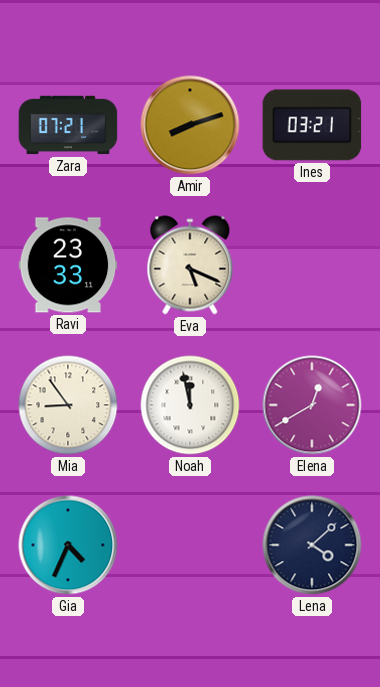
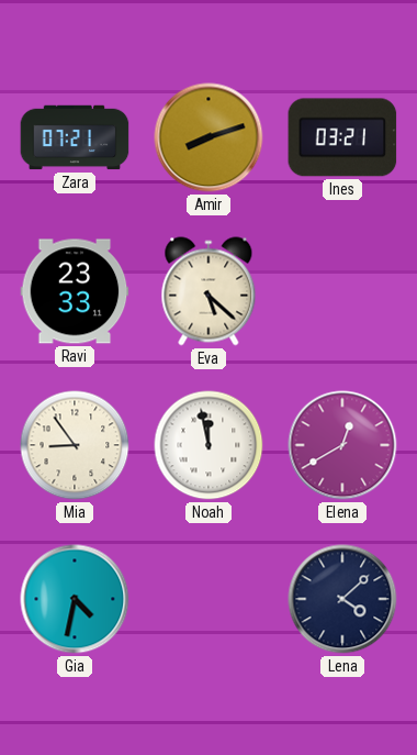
Eva: 5:19 -> 5:22
Gia: 4:34 -> 4:32
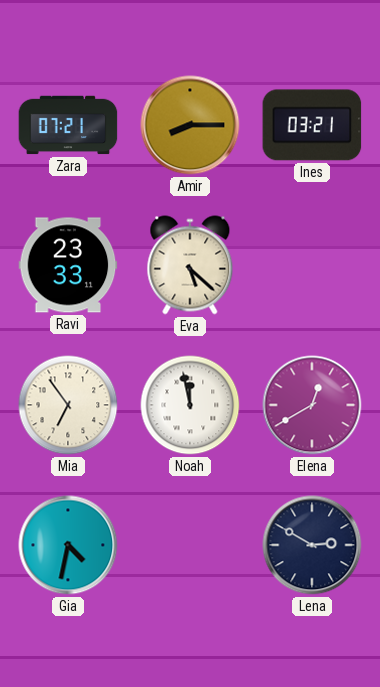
Amir: 8:12 -> 8:15
Mia: 8:54 -> 6:54
Lena: 4:08 -> 2:50
